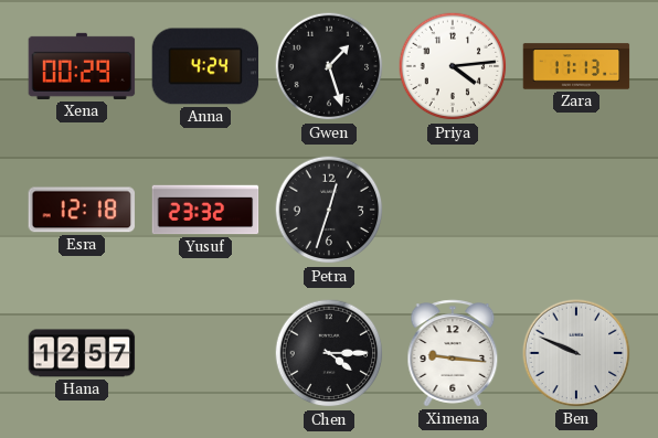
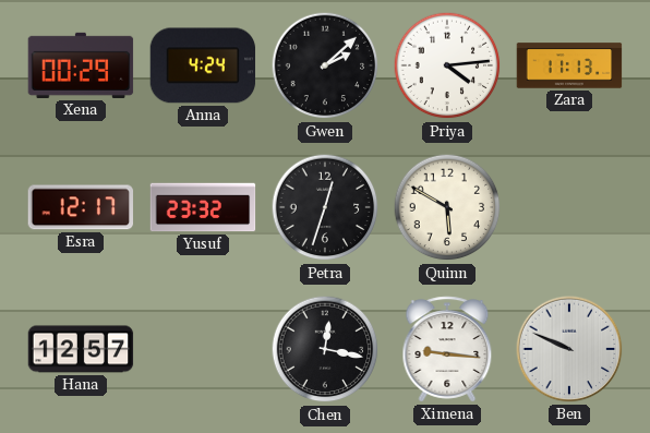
Gwen: 1:27 -> 2:08
Esra: 12:18 -> 12:17
Quinn: none -> 5:50
Chen: 4:15 -> 12:17
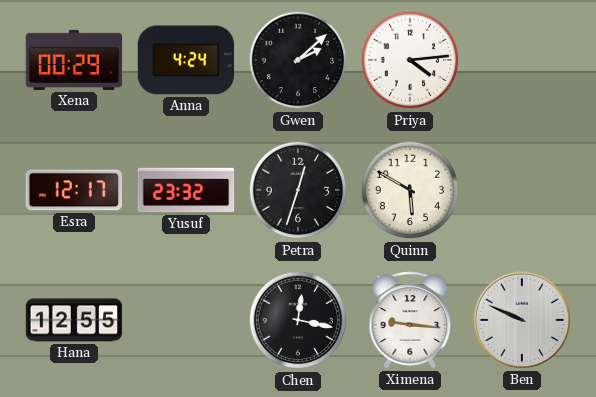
Zara: 11:13 -> none
Hana: 12:57 -> 12:55
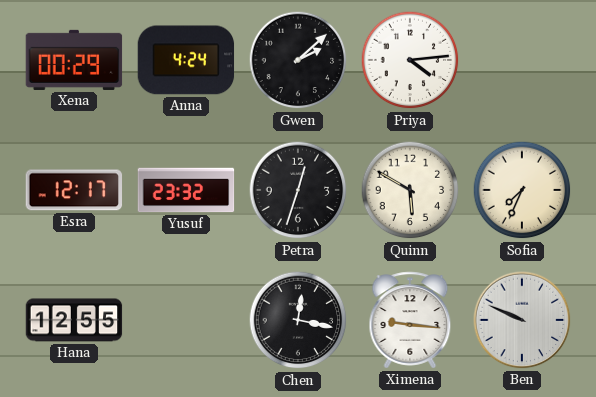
Sofia: none -> 7:34
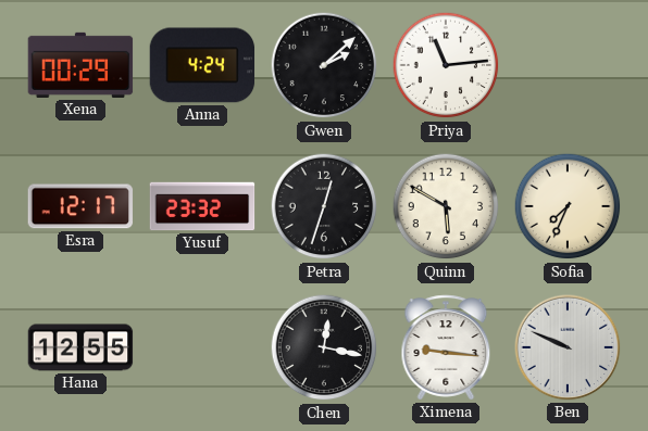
Priya: 4:14 -> 11:14
